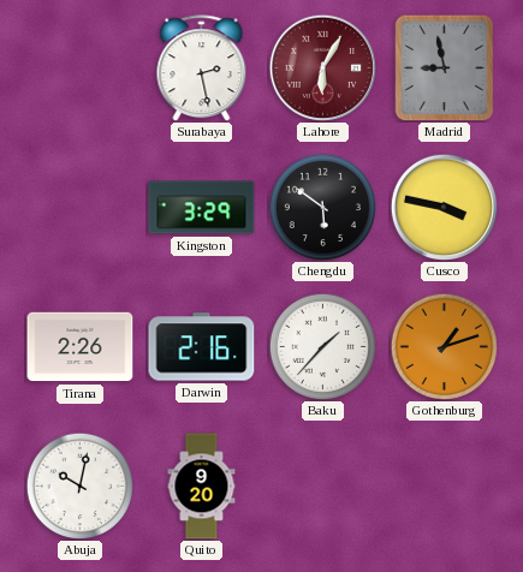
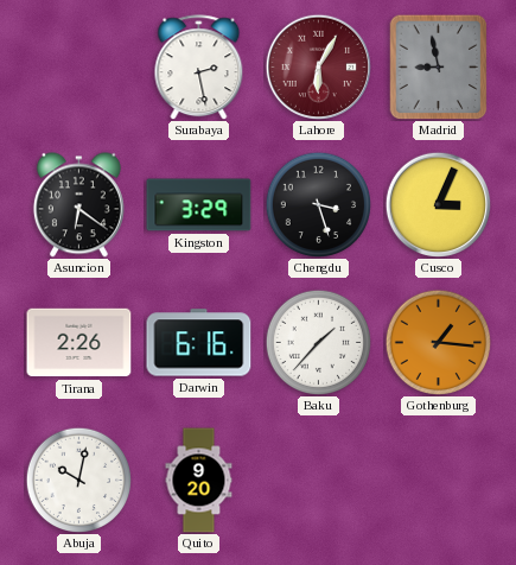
Asuncion: none -> 6:21
Chengdu: 5:51 -> 3:27
Cusco: 3:47 -> 3:04
Darwin: 2:16 -> 6:16
Gothenburg: 1:12 -> 1:16
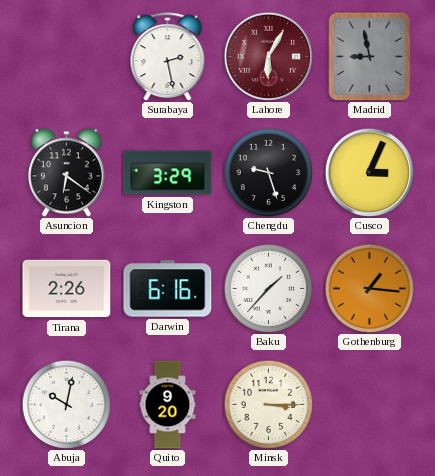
Chengdu: 3:27 -> 9:27
Minsk: none -> 3:15
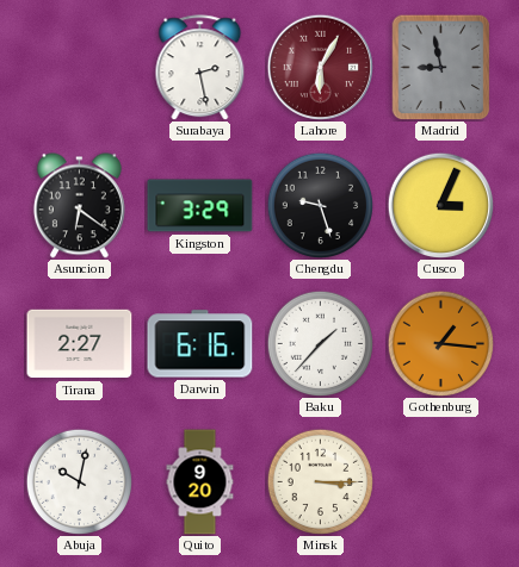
Tirana: 2:26 -> 2:27
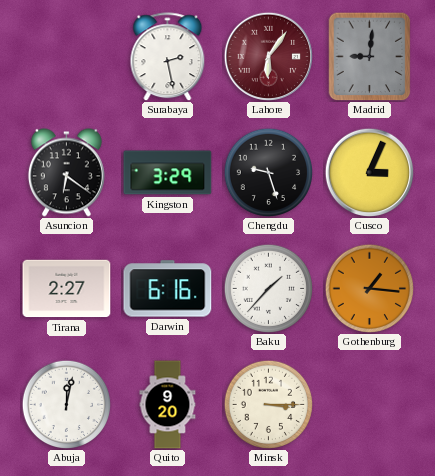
Lahore: 6:05 -> 6:06
Madrid: 8:58 -> 9:01
Abuja: 10:02 -> 12:02
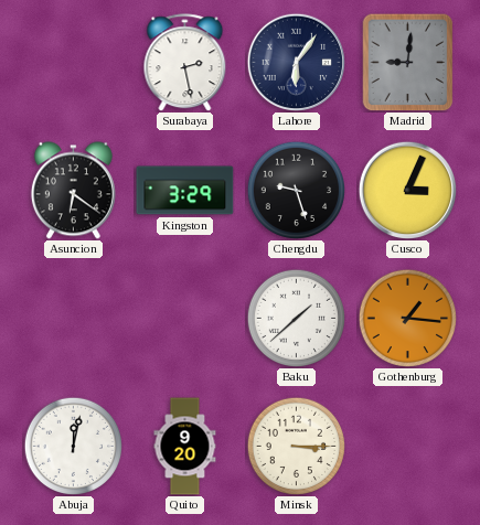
Lahore dial: burgundy -> navy
Tirana: 2:27 -> none
Darwin: 6:16 -> none
Baku: 1:37 -> 1:38
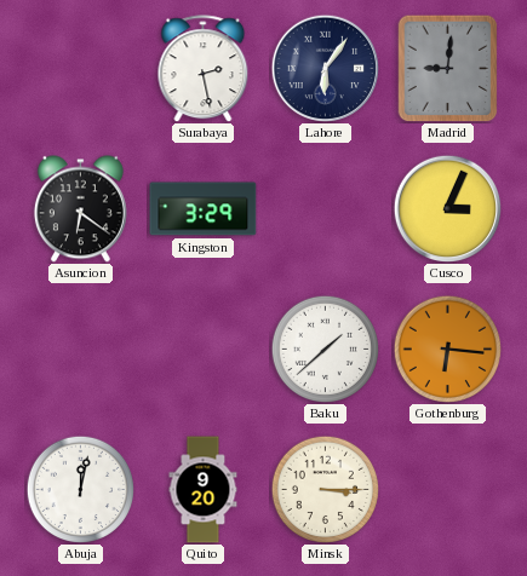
Chengdu: 9:27 -> none
Gothenburg: 1:16 -> 6:16
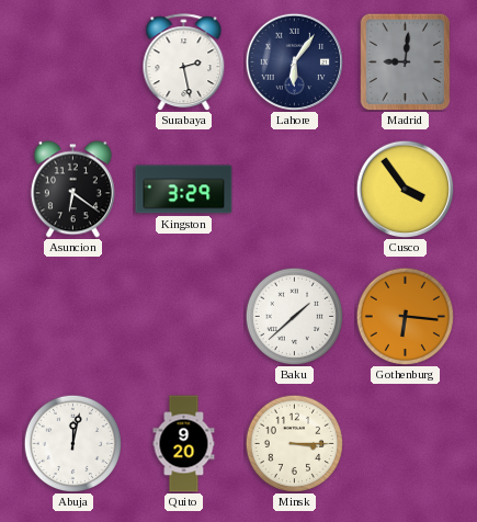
Cusco: 3:04 -> 3:54
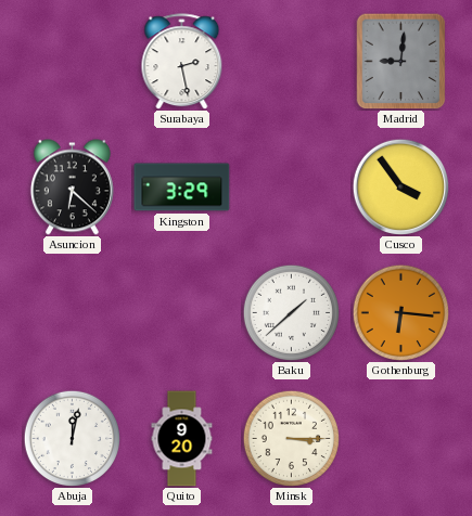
Lahore: 6:06 -> none
Asuncion: 6:21 -> 6:22
